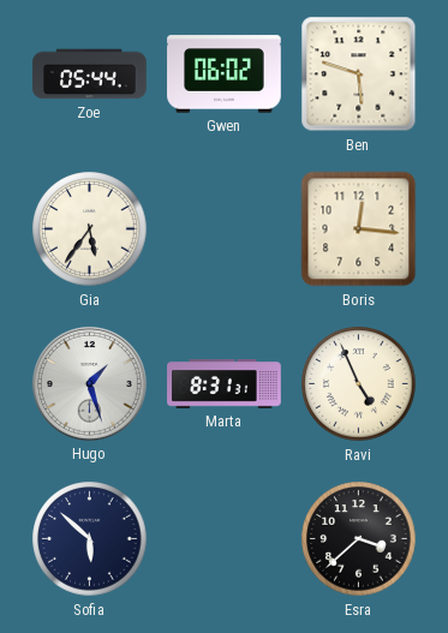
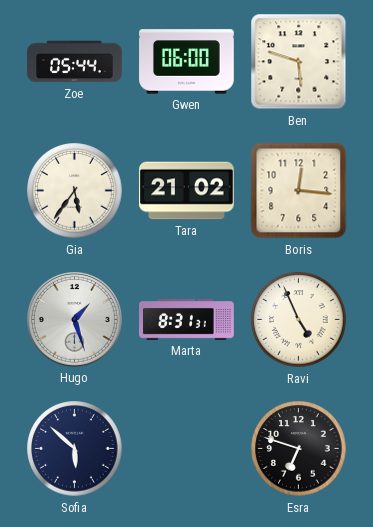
Gwen: 06:02 -> 06:00
Tara: none -> 21:02
Esra: 3:38 -> 6:48
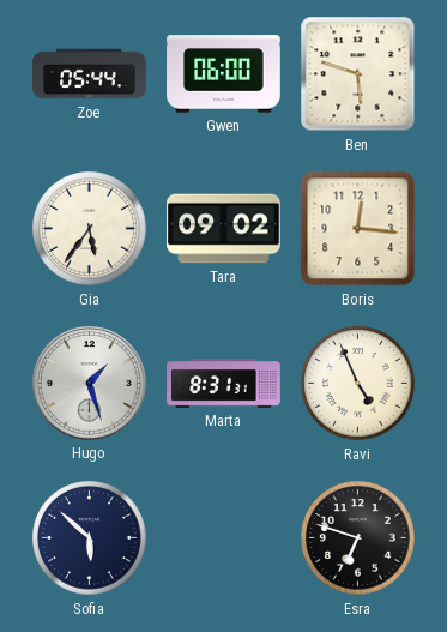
Tara: 21:02 -> 09:02
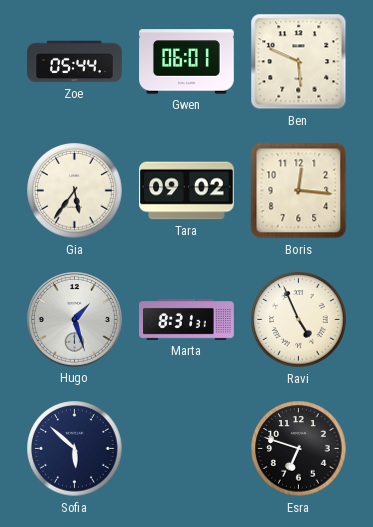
Gwen: 06:00 -> 06:01
Ben: 5:48 -> 5:49
